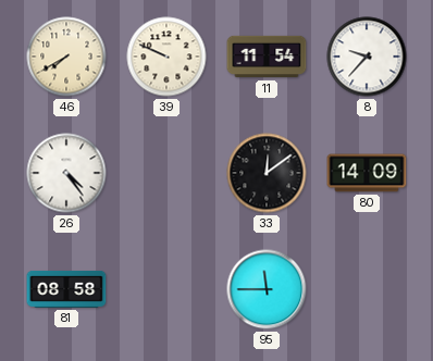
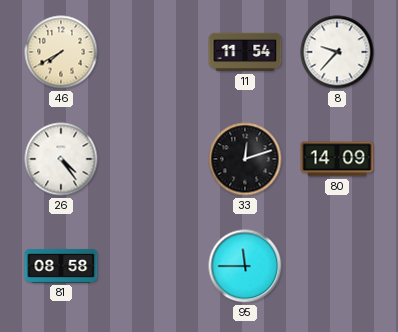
39: 9:49 -> none
33: 12:09 -> 12:12
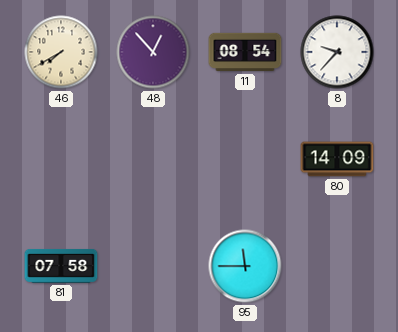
48: none -> 12:53
11: 11:54 -> 08:54
26: 4:24 -> none
33: 12:12 -> none
81: 08:58 -> 07:58
